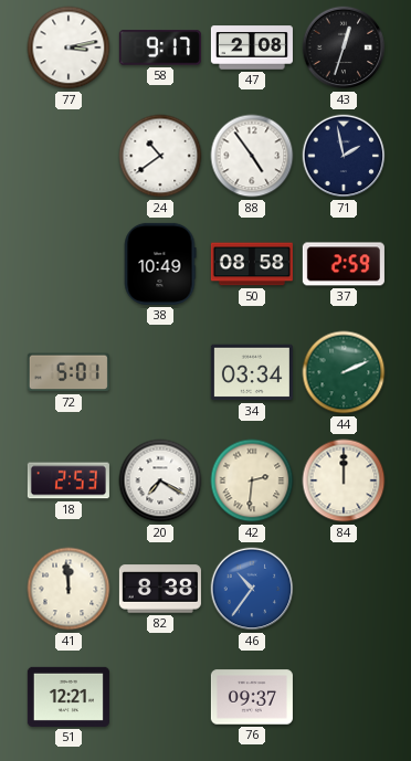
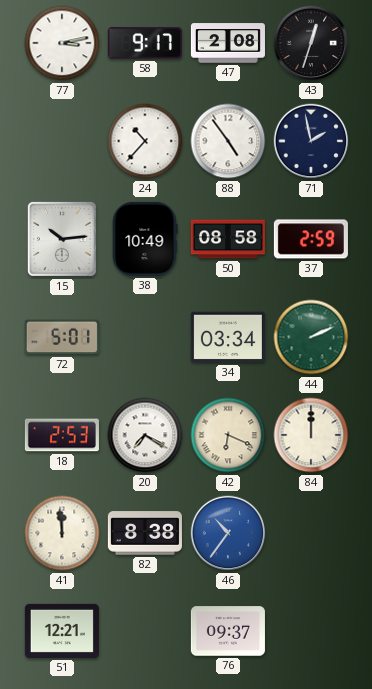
24: 10:39 -> 10:37
15: none -> 10:14
42: 2:31 -> 6:19
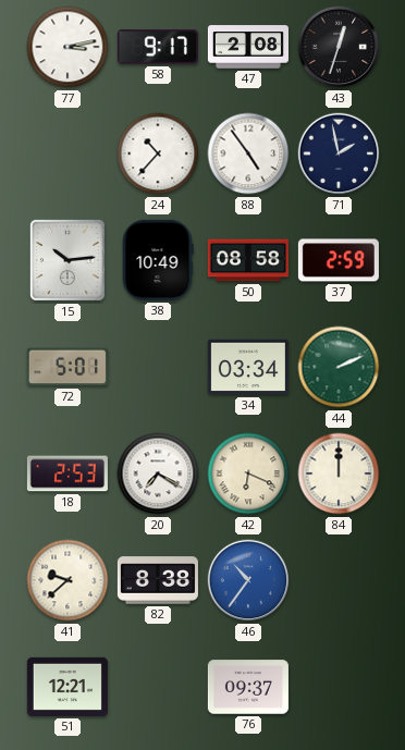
41: 11:59 -> 9:38
